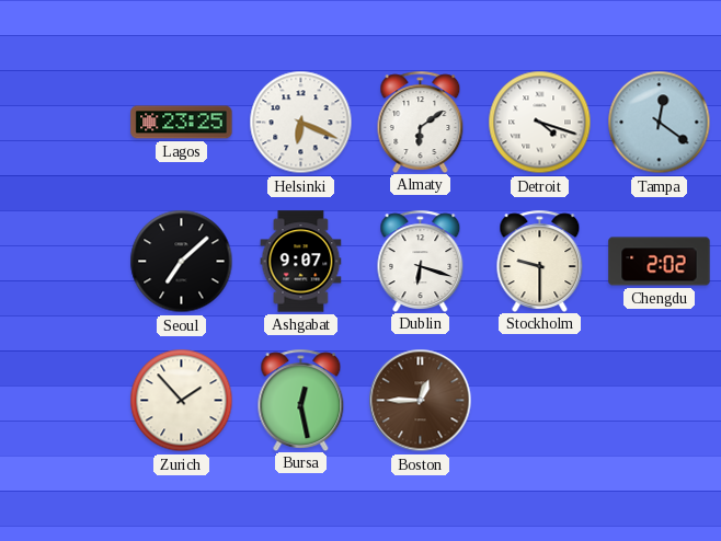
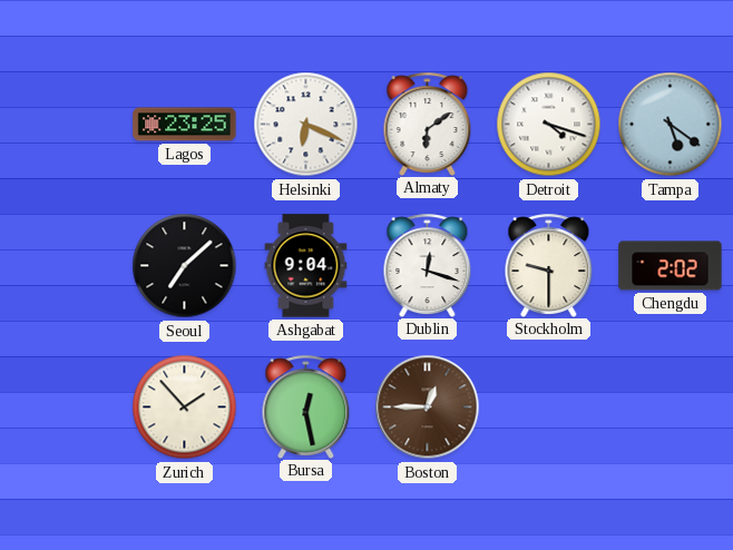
Tampa: 12:21 -> 5:21
Ashgabat: 9:07 -> 9:04
Dublin: 6:18 -> 12:18
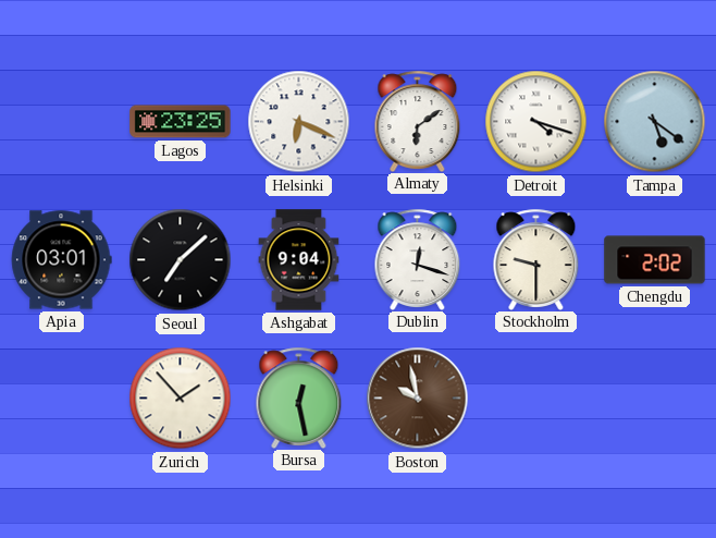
Apia: none -> 03:01
Boston: 12:45 -> 9:58
